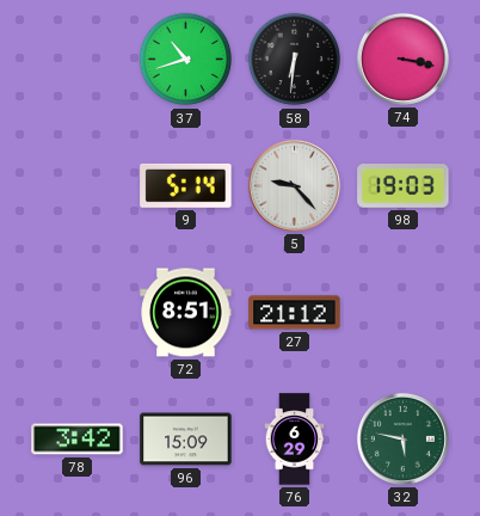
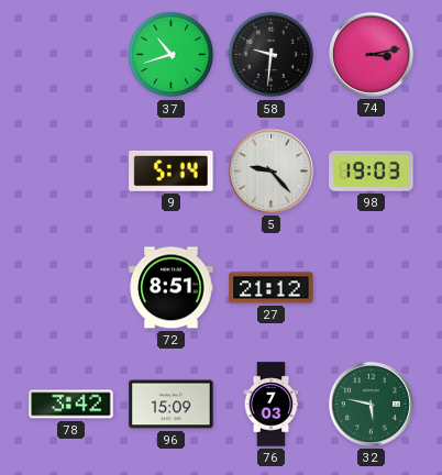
58: 6:31 -> 9:31
74: 3:17 -> 3:13
76: 6:29 -> 7:03
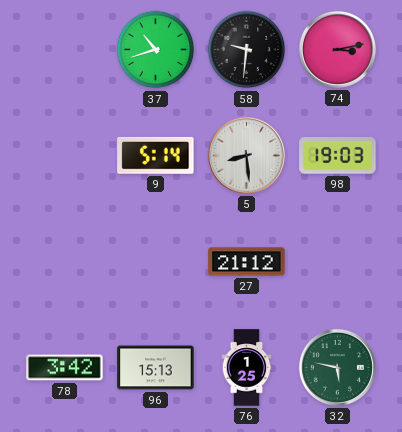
5: 9:23 -> 8:29
72: 8:51 -> none
96: 15:09 -> 15:13
76: 7:03 -> 1:25
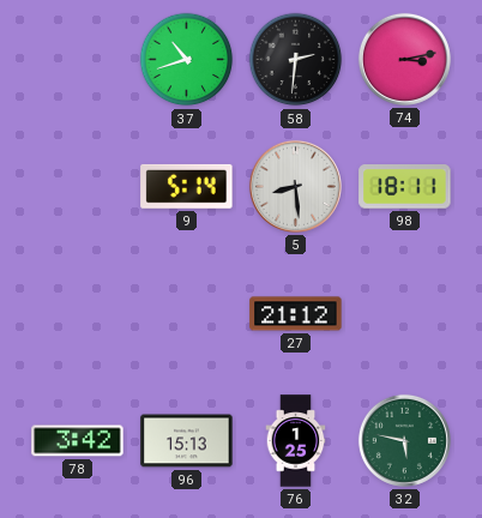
58: 9:31 -> 2:31
98: 19:03 -> 18:11
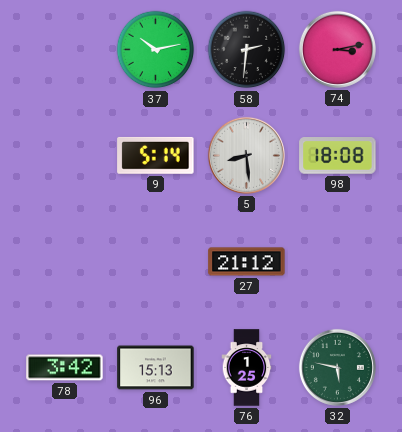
37: 10:42 -> 10:13
98: 18:11 -> 18:08
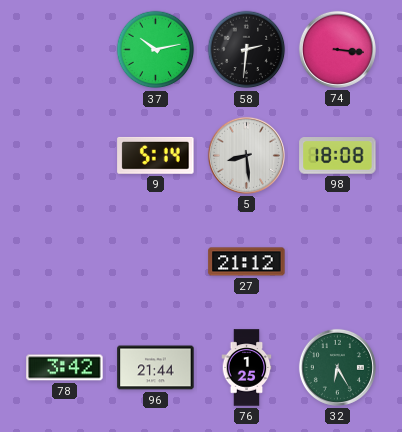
74: 3:13 -> 3:16
96: 15:13 -> 21:44
32: 5:47 -> 6:25
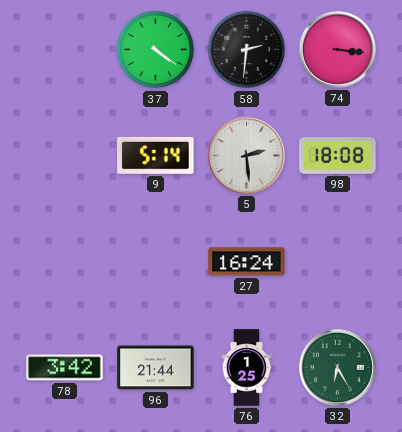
37: 10:13 -> 4:21
5: 8:29 -> 2:29
27: 21:12 -> 16:24
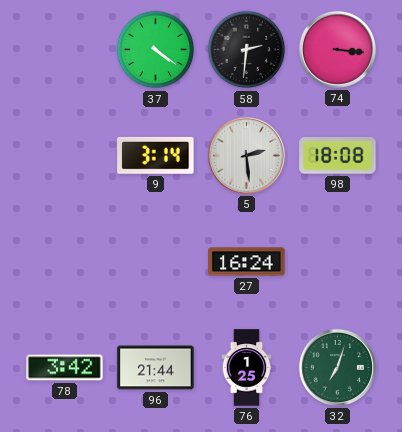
9: 5:14 -> 3:14
32: 6:25 -> 7:03
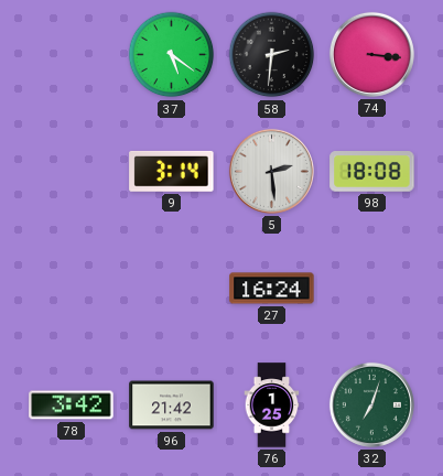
37: 4:21 -> 5:21
96: 21:44 -> 21:42
